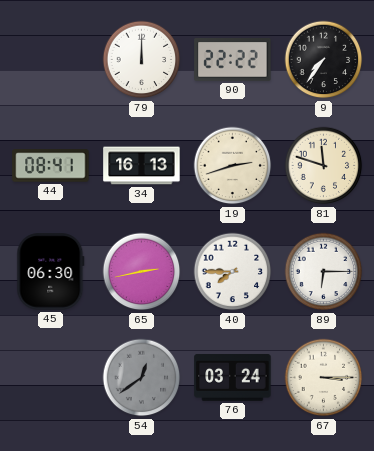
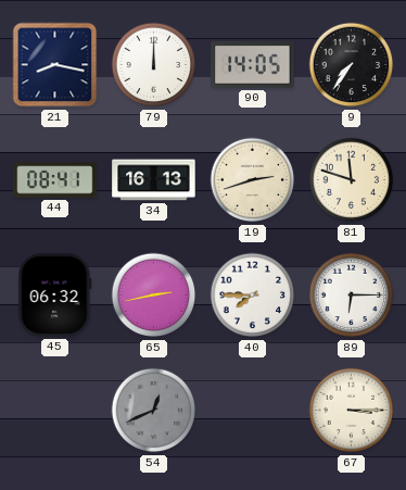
21: none -> 8:17
90: 22:22 -> 14:05
45: 06:30 -> 06:32
54: 12:39 -> 12:41
76: 03:24 -> none
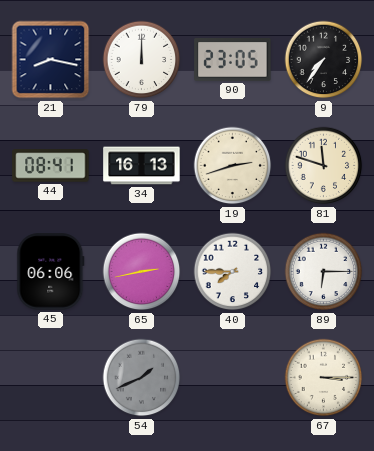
90: 14:05 -> 23:05
45: 06:32 -> 06:06
54: 12:41 -> 1:41
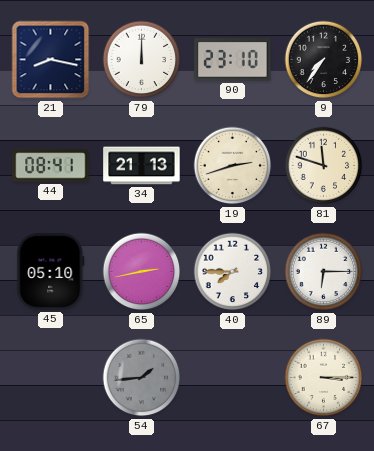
90: 23:05 -> 23:10
34: 16:13 -> 21:13
45: 06:06 -> 05:10
54: 1:41 -> 1:44
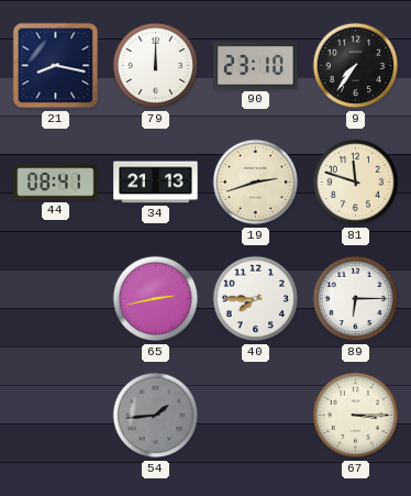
45: 05:10 -> none
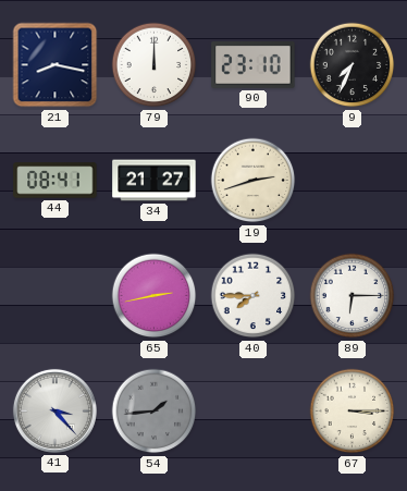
9: 7:36 -> 7:34
34: 21:13 -> 21:27
81: 11:48 -> none
41: none -> 3:23
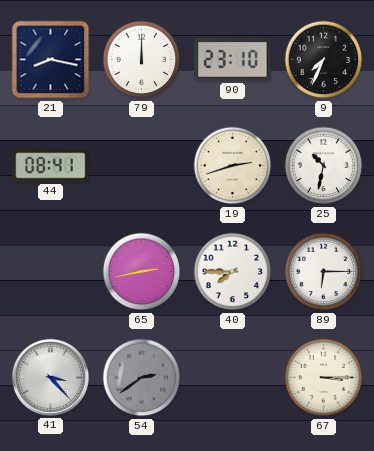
34: 21:27 -> none
25: none -> 10:32
54: 1:44 -> 2:39
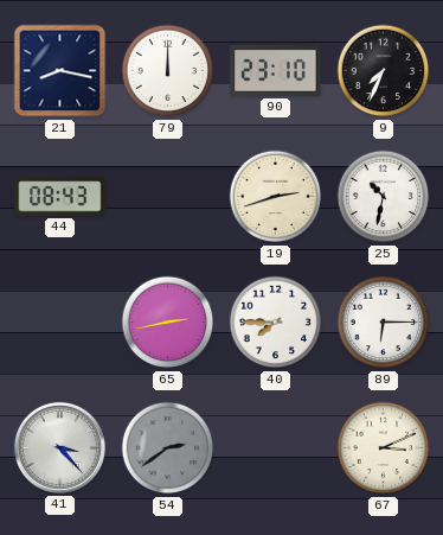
44: 08:41 -> 08:43
67: 3:15 -> 3:11
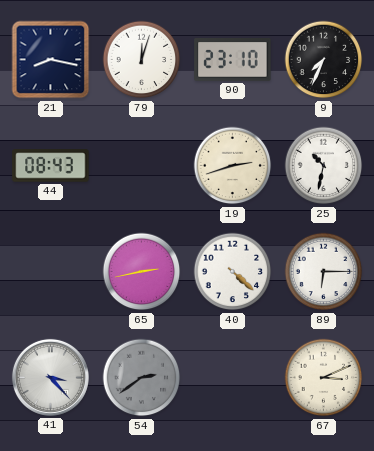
79: 12:00 -> 12:03
40: 7:45 -> 4:22
